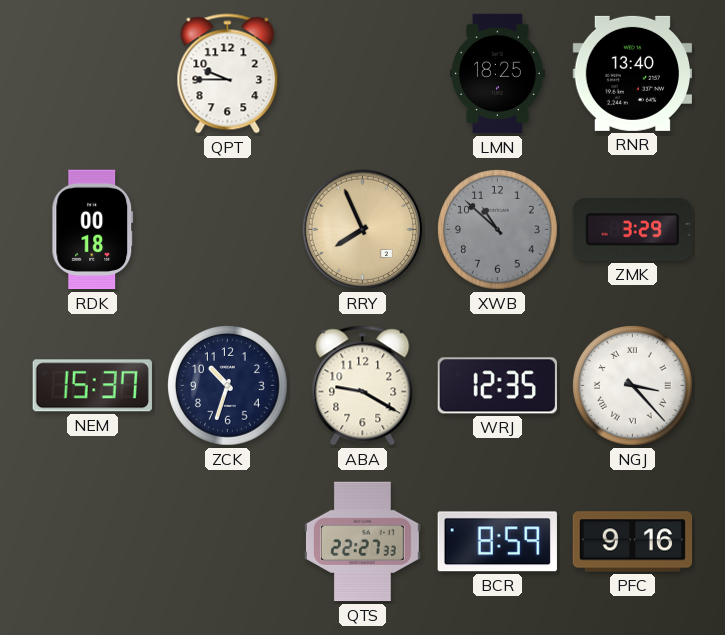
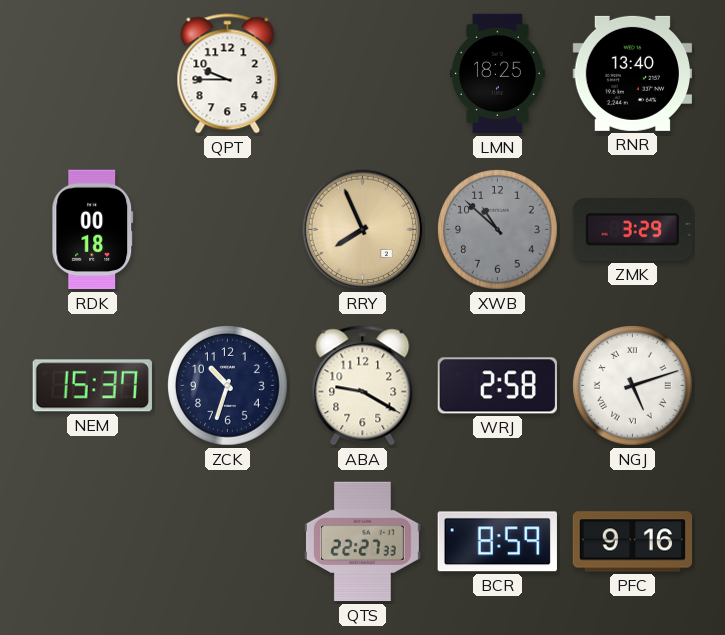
WRJ: 12:35 -> 2:58
NGJ: 3:23 -> 5:12
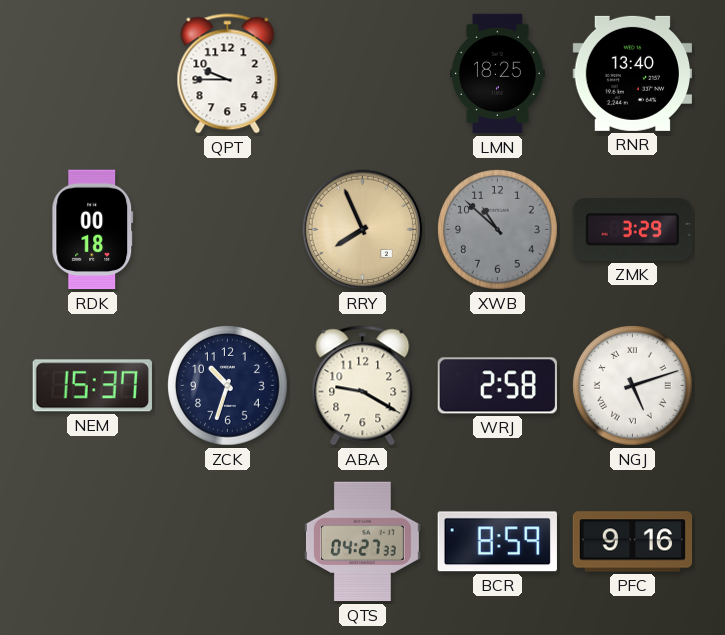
QTS: 22:27 -> 04:27
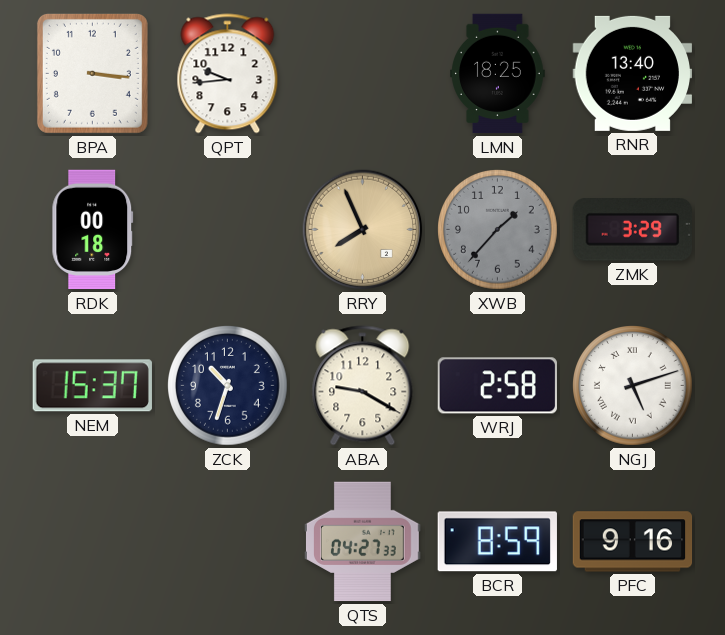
BPA: none -> 3:16
QPT: 9:45 -> 9:44
XWB: 10:52 -> 1:37
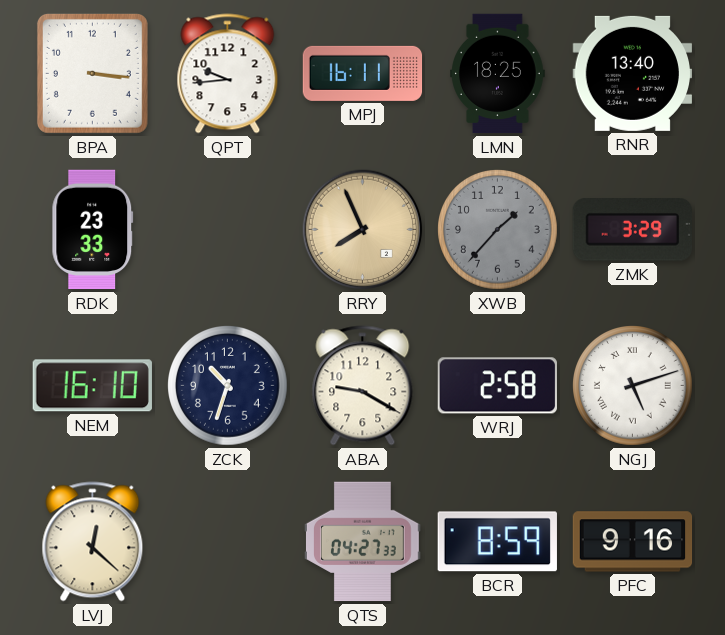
MPJ: none -> 16:11
RDK: 00:18 -> 23:33
NEM: 15:37 -> 16:10
LVJ: none -> 12:22
